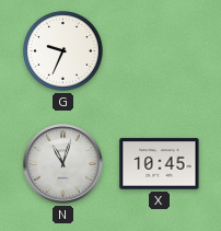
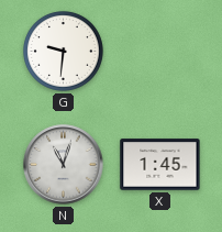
G: 9:34 -> 9:31
X: 10:45 -> 1:45
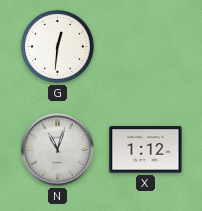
G: 9:31 -> 12:31
X: 1:45 -> 1:12
